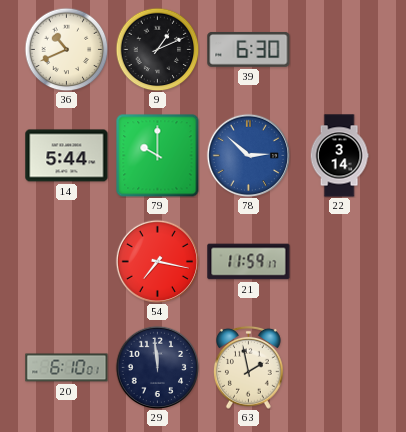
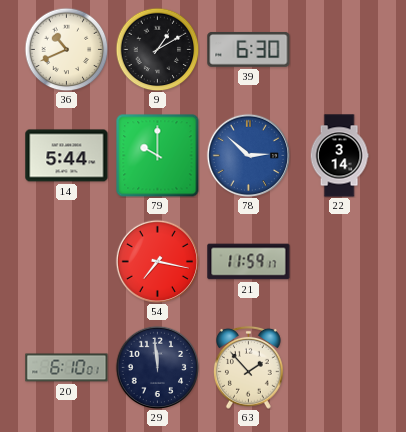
9: 1:11 -> 1:10
63: 1:58 -> 1:53
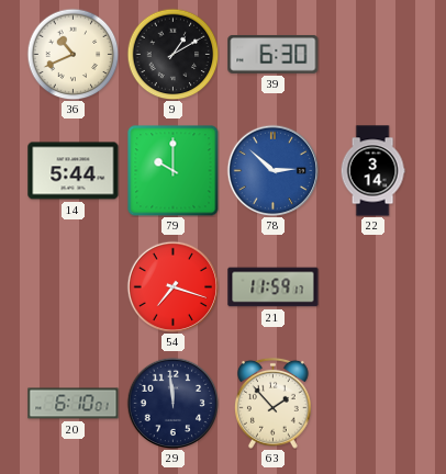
54: 7:17 -> 7:18
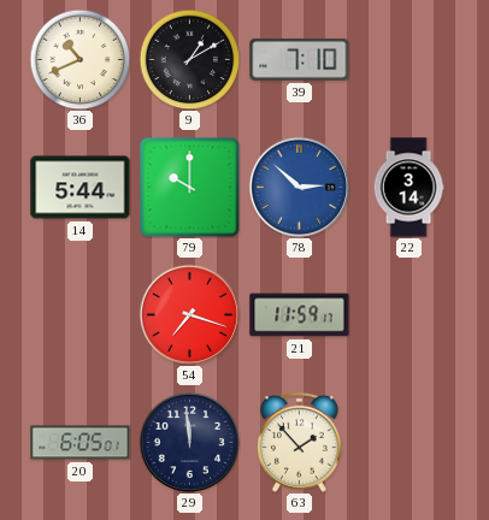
39: 6:30 -> 7:10
20: 6:10 -> 6:05
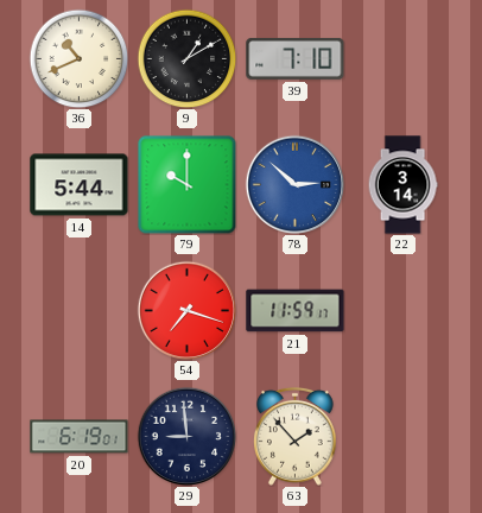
20: 6:05 -> 6:19
29: 11:59 -> 8:59
